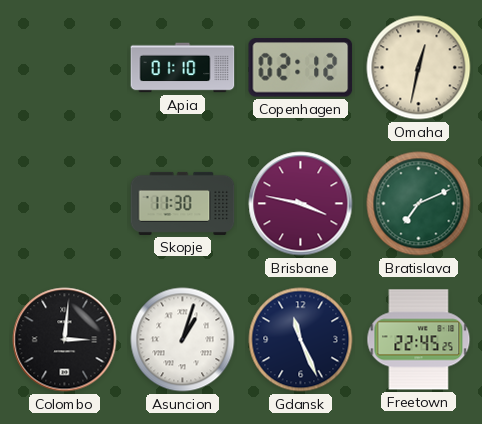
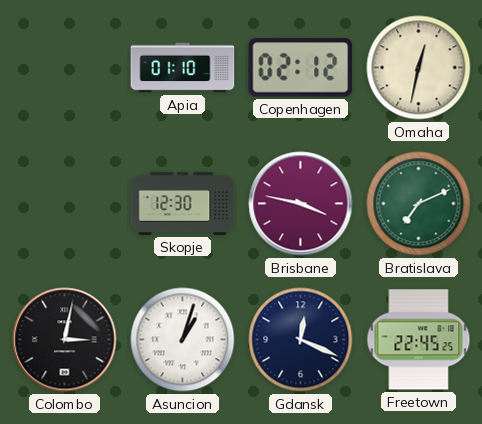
Skopje: 11:30 -> 12:30
Colombo: 3:01 -> 3:02
Gdansk: 11:26 -> 12:19
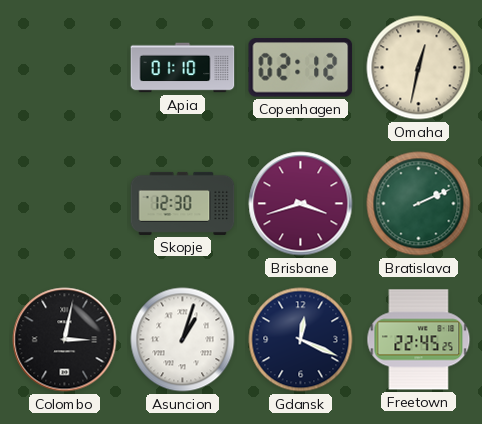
Brisbane: 3:47 -> 3:42
Bratislava: 7:11 -> 2:11
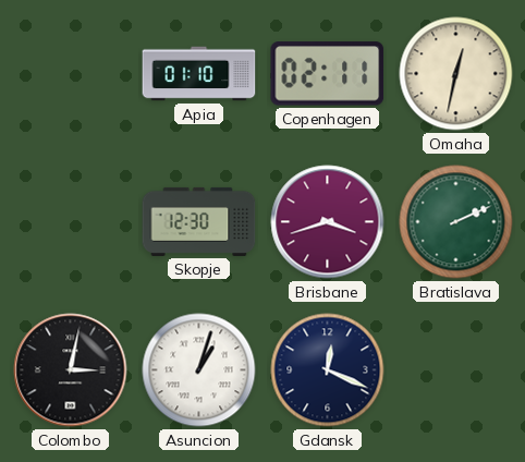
Copenhagen: 02:12 -> 02:11
Freetown: 22:45 -> none
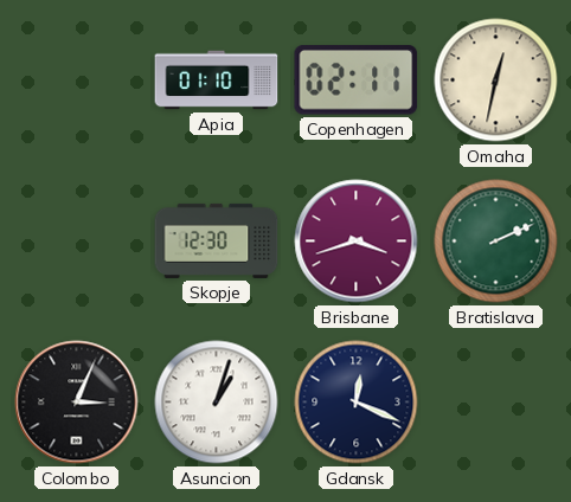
Colombo: 3:02 -> 3:04
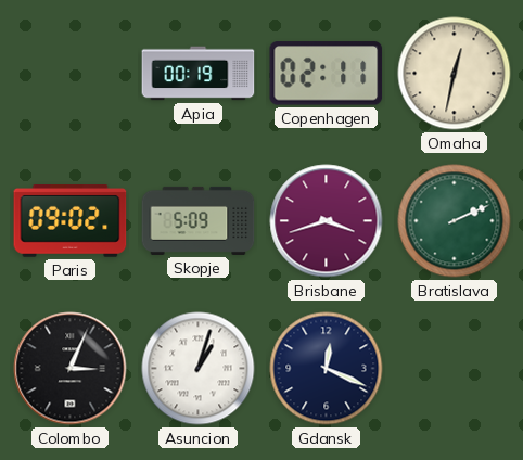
Apia: 01:10 -> 00:19
Paris: none -> 09:02
Skopje: 12:30 -> 5:09
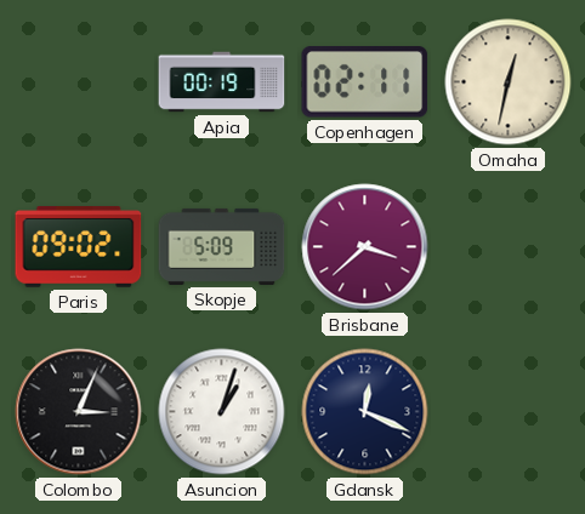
Brisbane: 3:42 -> 3:38
Bratislava: 2:11 -> none
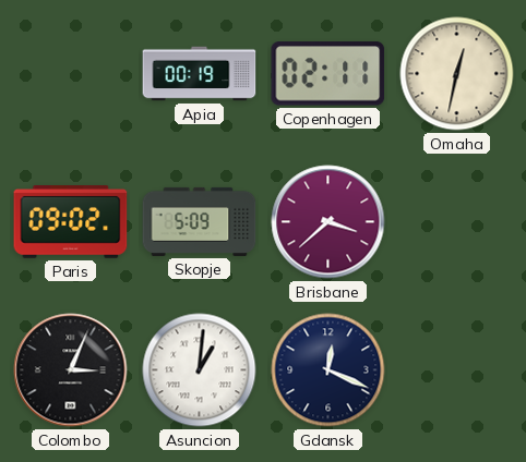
Asuncion: 1:03 -> 1:01
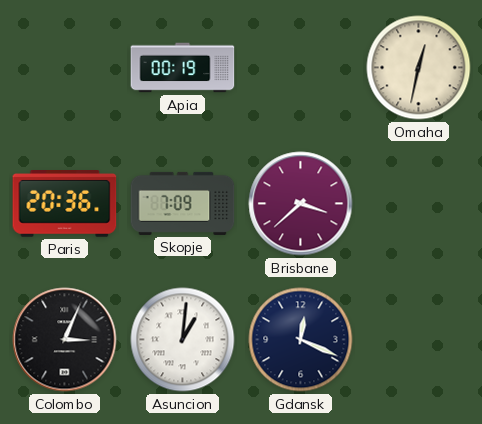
Copenhagen: 02:11 -> none
Paris: 09:02 -> 20:36
Skopje: 5:09 -> 7:09
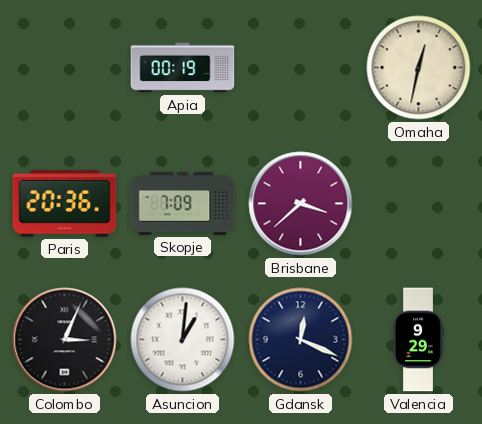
Valencia: none -> 9:29
